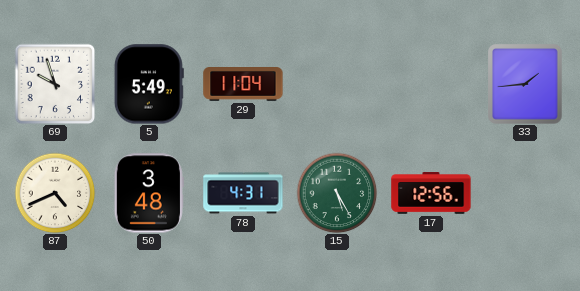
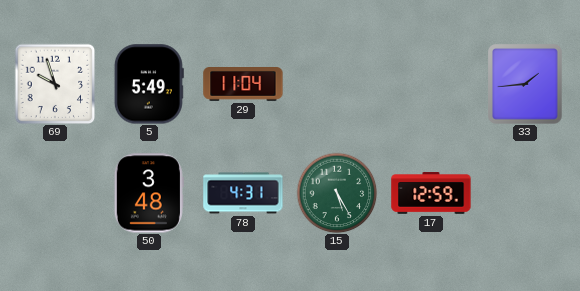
87: 4:41 -> none
17: 12:56 -> 12:59
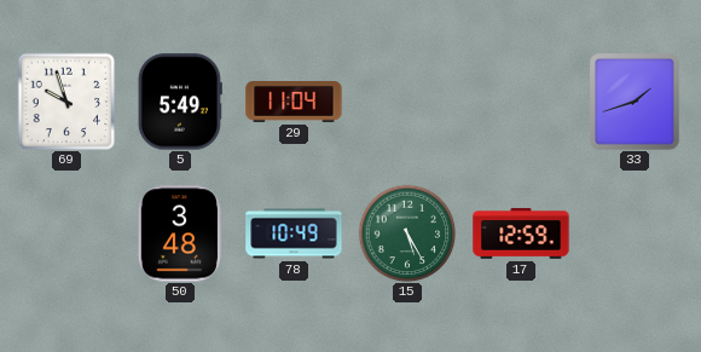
33: 1:44 -> 1:42
78: 4:31 -> 10:49
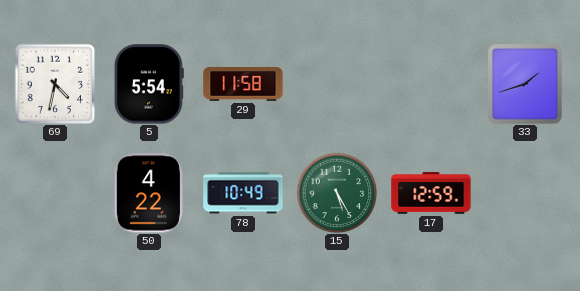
69: 9:57 -> 4:32
5: 5:49 -> 5:54
29: 11:04 -> 11:58
50: 3:48 -> 4:22
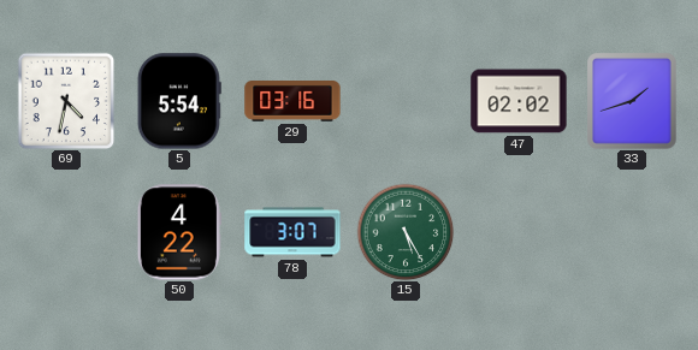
29: 11:58 -> 03:16
47: none -> 02:02
78: 10:49 -> 3:07
17: 12:59 -> none
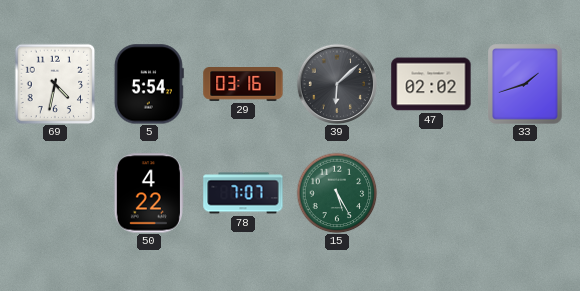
39: none -> 6:08
78: 3:07 -> 7:07
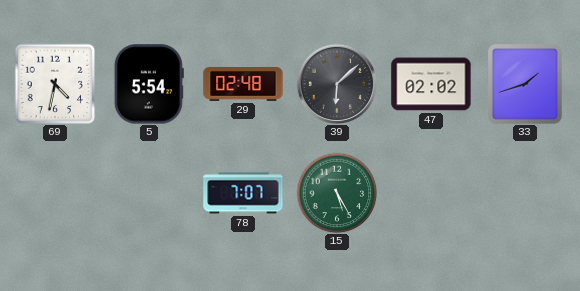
29: 03:16 -> 02:48
50: 4:22 -> none
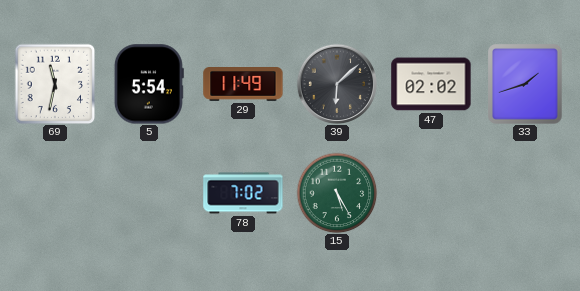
69: 4:32 -> 11:32
29: 02:48 -> 11:49
78: 7:07 -> 7:02
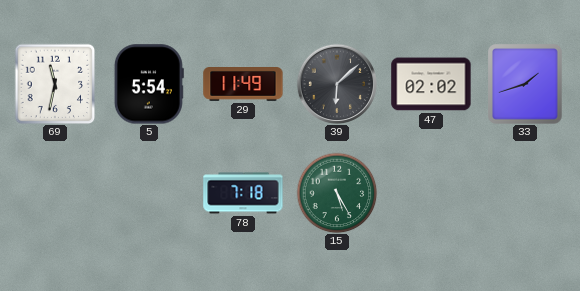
78: 7:02 -> 7:18
